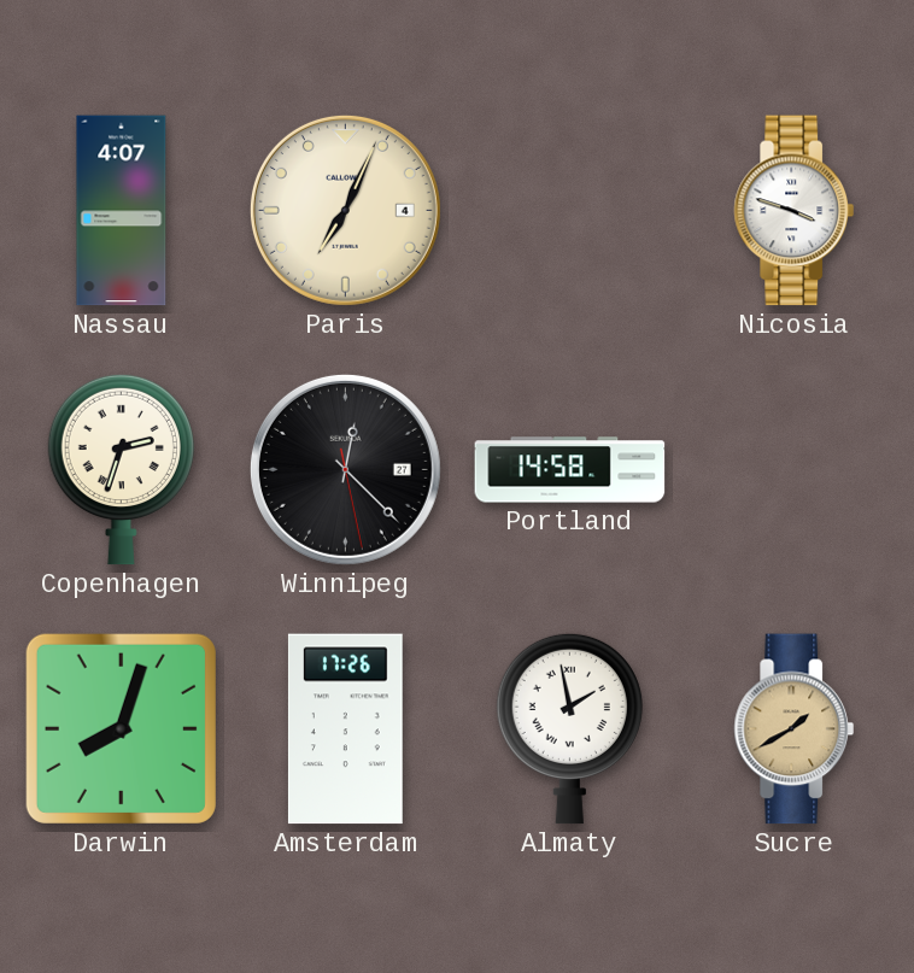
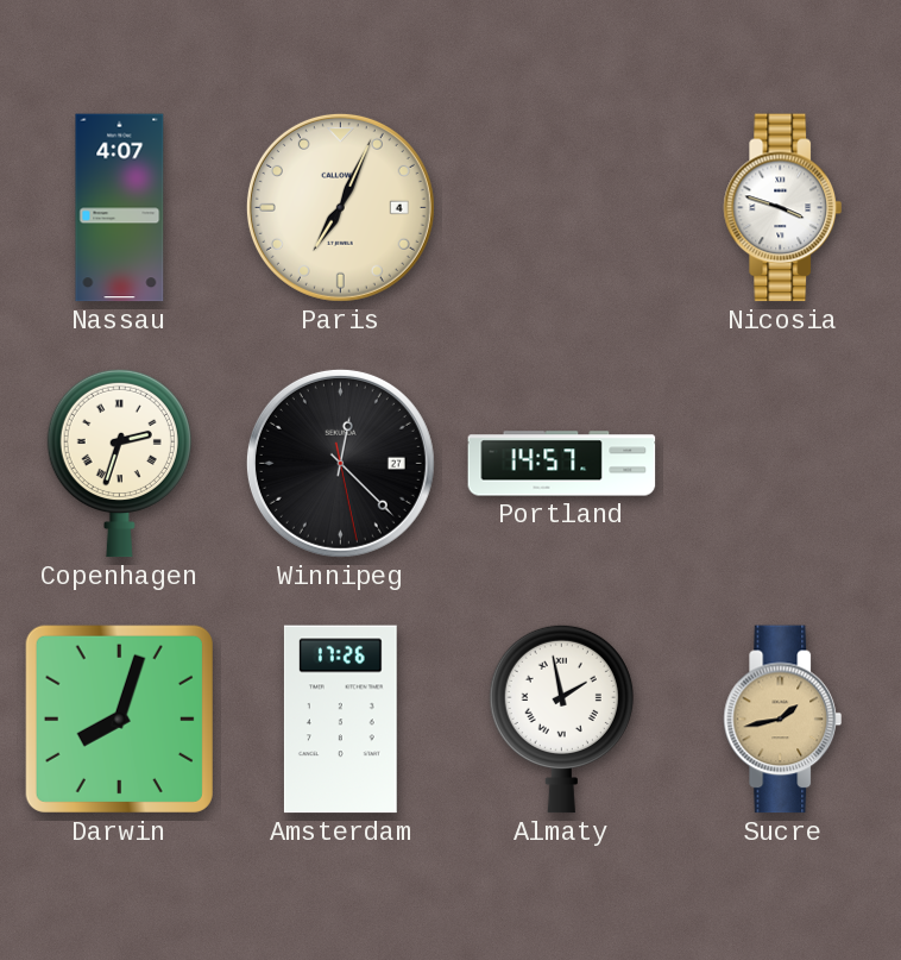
Portland: 14:58 -> 14:57
Sucre: 1:40 -> 1:43
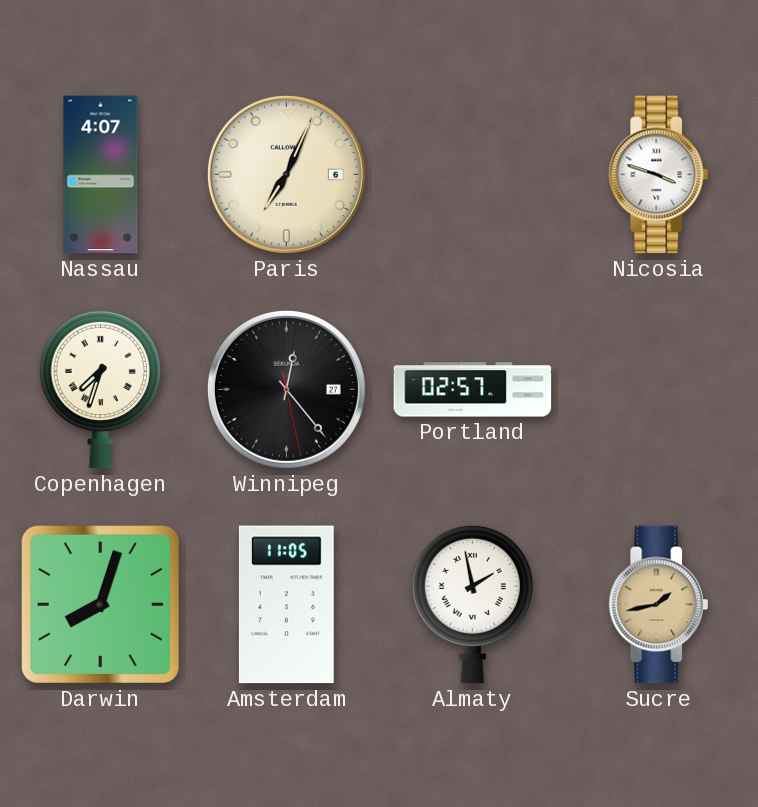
Paris date: 4 -> 6
Copenhagen: 2:33 -> 7:33
Winnipeg: 12:22 -> 12:23
Portland: 14:57 -> 02:57
Amsterdam: 17:26 -> 11:05
